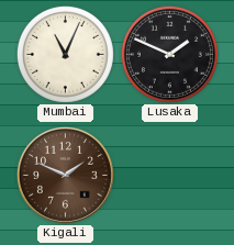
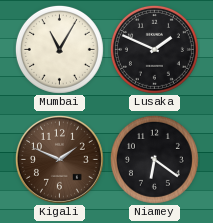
Mumbai: 11:04 -> 11:05
Niamey: none -> 6:21
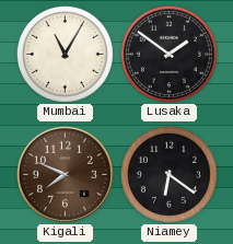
Lusaka: 1:49 -> 1:51
Kigali: 1:49 -> 7:49
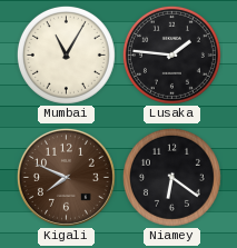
Lusaka: 1:51 -> 1:46
